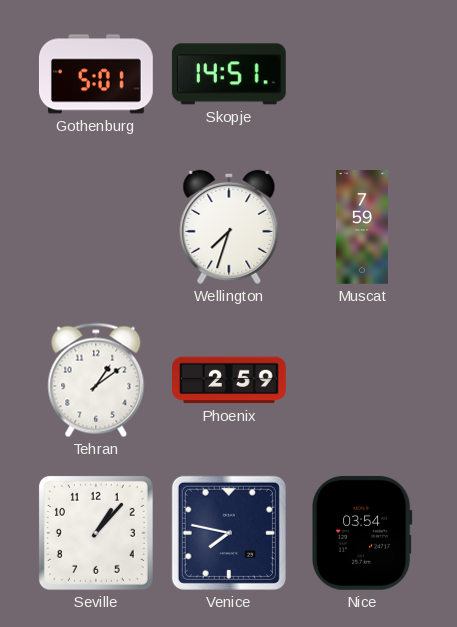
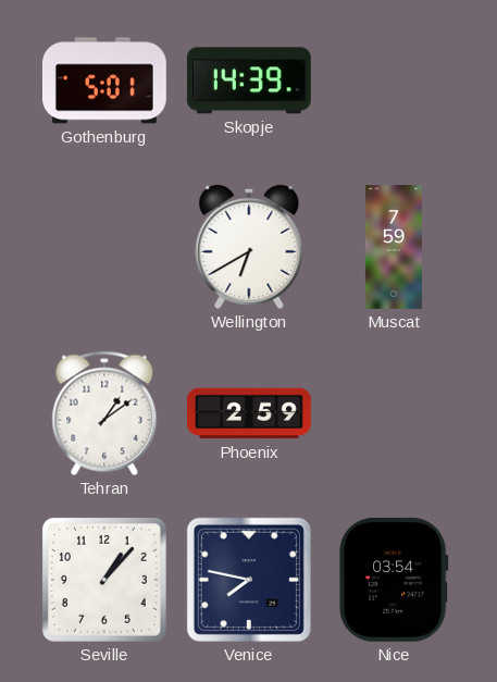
Skopje: 14:51 -> 14:39
Wellington: 7:33 -> 6:40
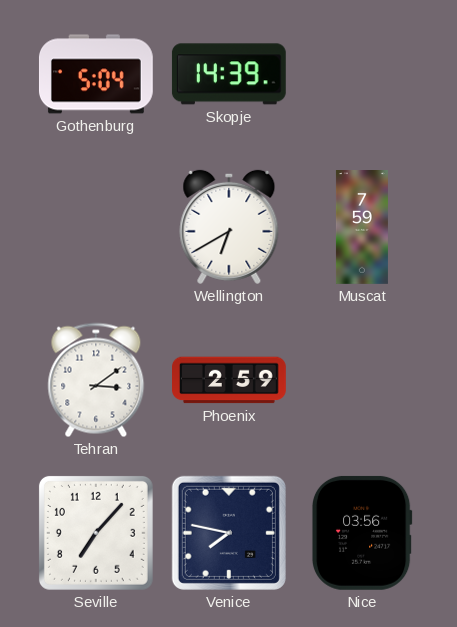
Gothenburg: 5:01 -> 5:04
Tehran: 1:09 -> 3:09
Seville: 1:07 -> 7:07
Nice: 03:54 -> 03:56
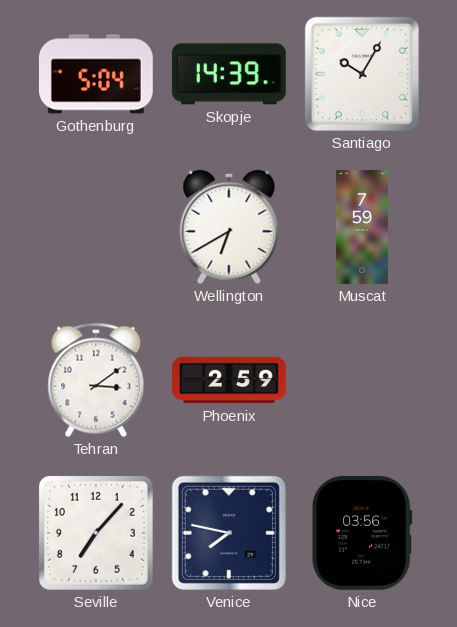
Santiago: none -> 10:05
